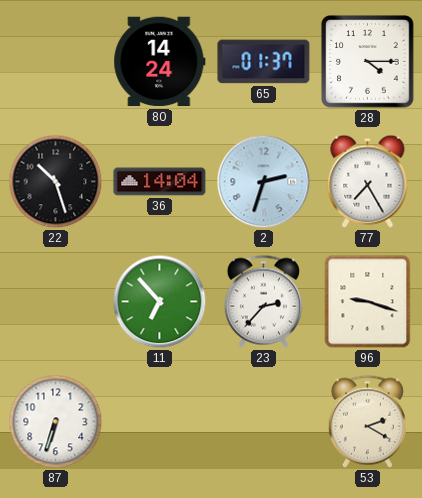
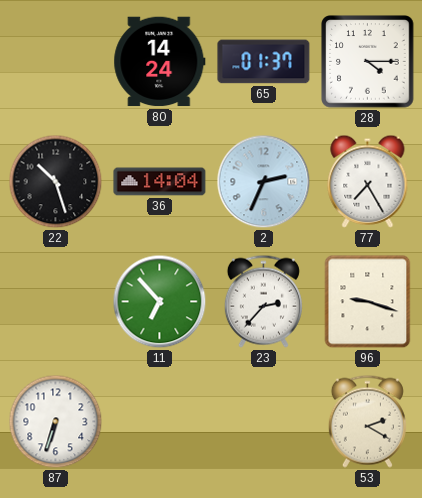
2: 2:33 -> 2:34
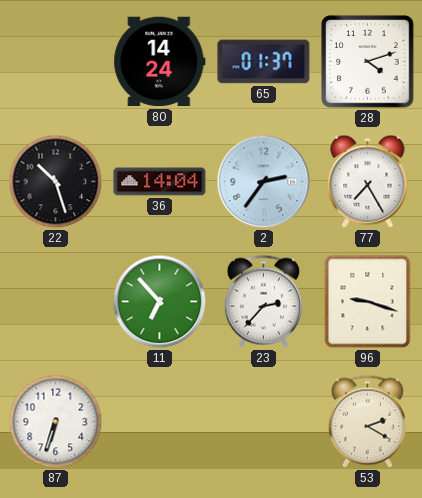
28: 4:15 -> 4:12
2: 2:34 -> 2:36
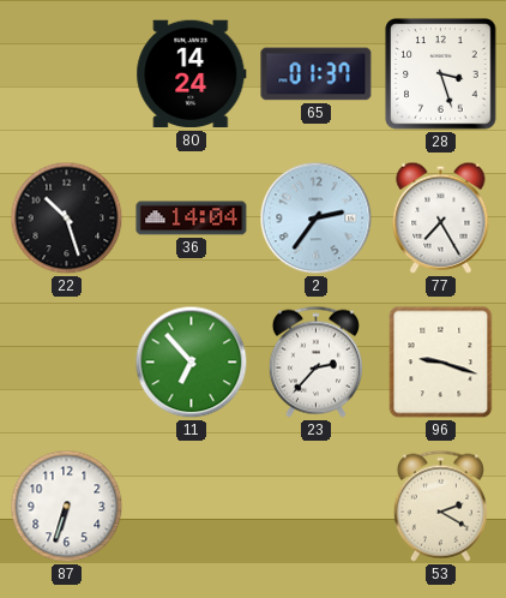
28: 4:12 -> 3:27
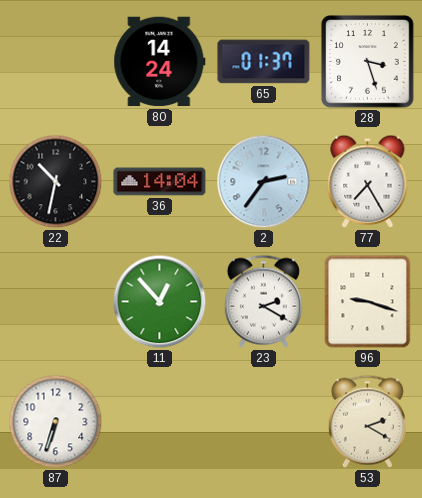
22: 10:27 -> 10:32
11: 6:53 -> 12:53
23: 2:37 -> 2:20
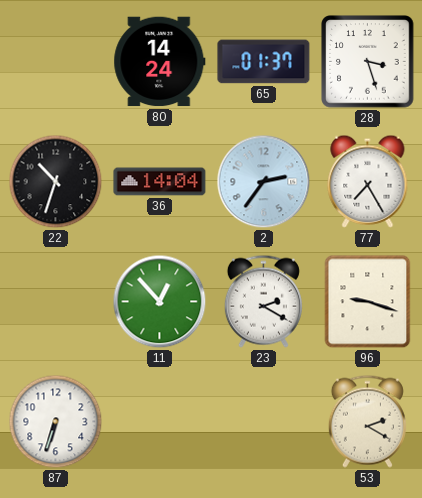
22: 10:32 -> 10:33
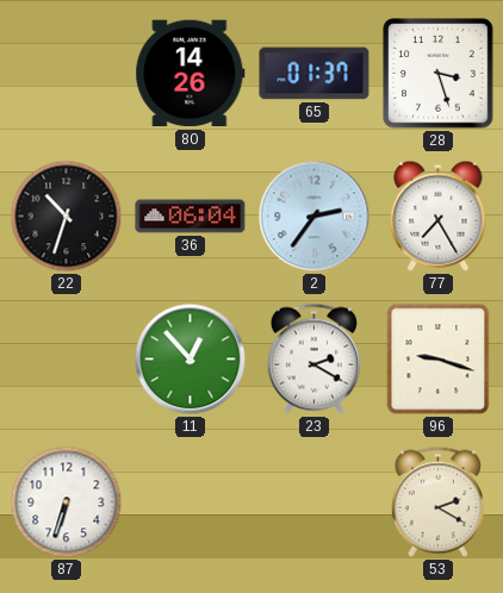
80: 14:24 -> 14:26
36: 14:04 -> 06:04
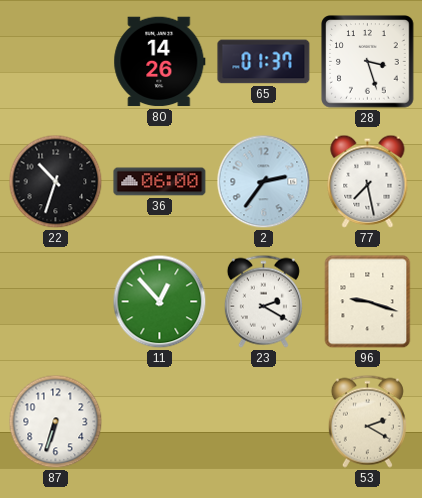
36: 06:04 -> 06:00
77: 7:25 -> 7:28
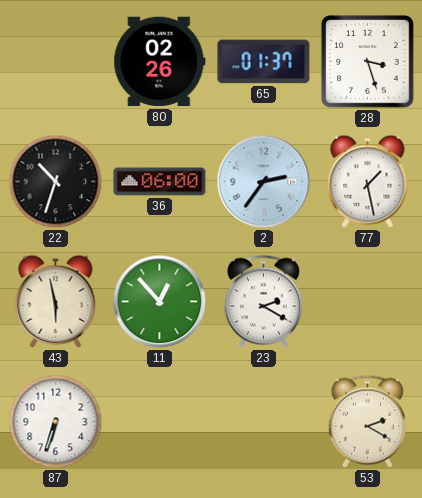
80: 14:26 -> 02:26
77: 7:28 -> 1:28
43: none -> 5:58
96: 9:18 -> none
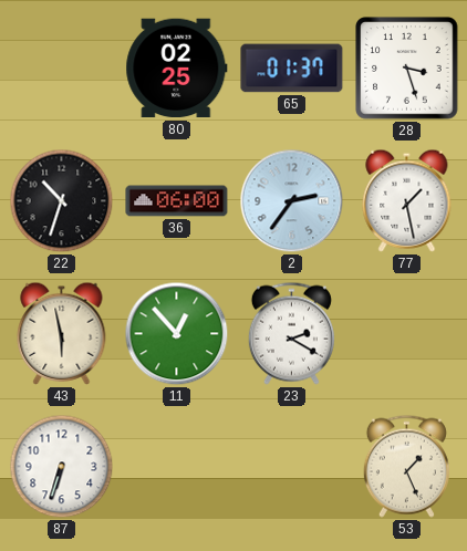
80: 02:26 -> 02:25
53: 2:20 -> 1:26
